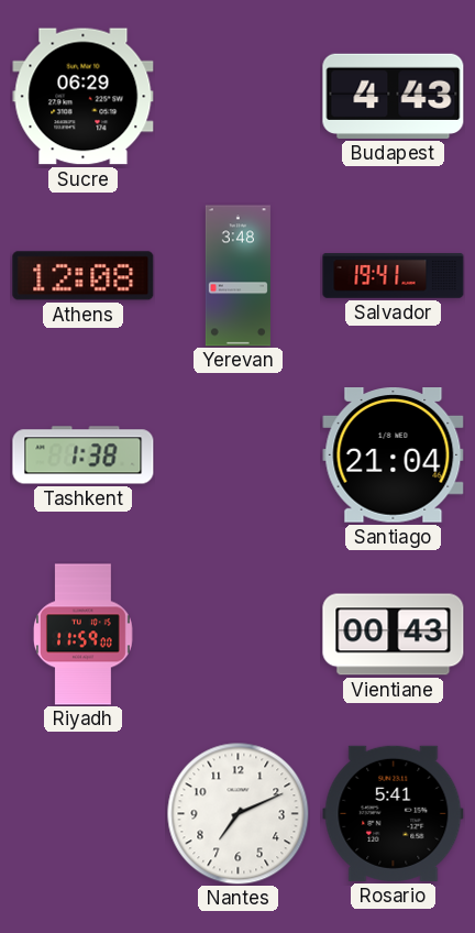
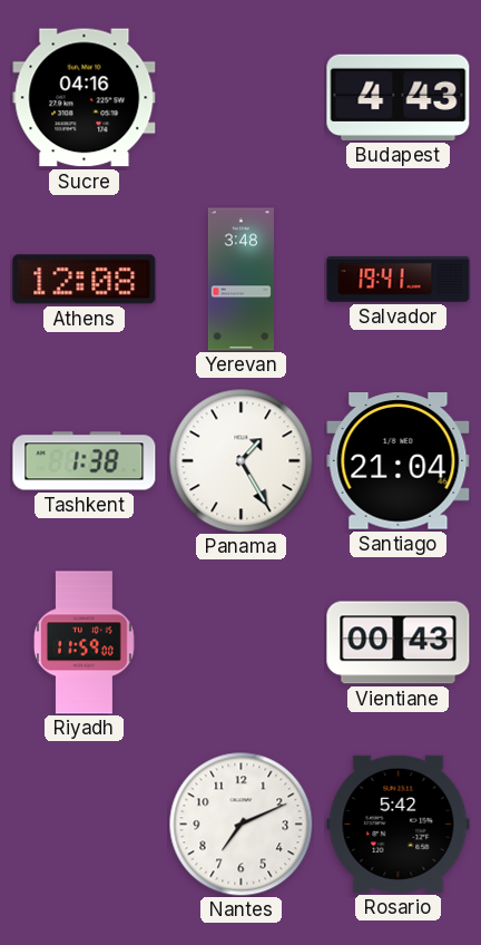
Sucre: 06:29 -> 04:16
Panama: none -> 1:25
Rosario: 5:41 -> 5:42
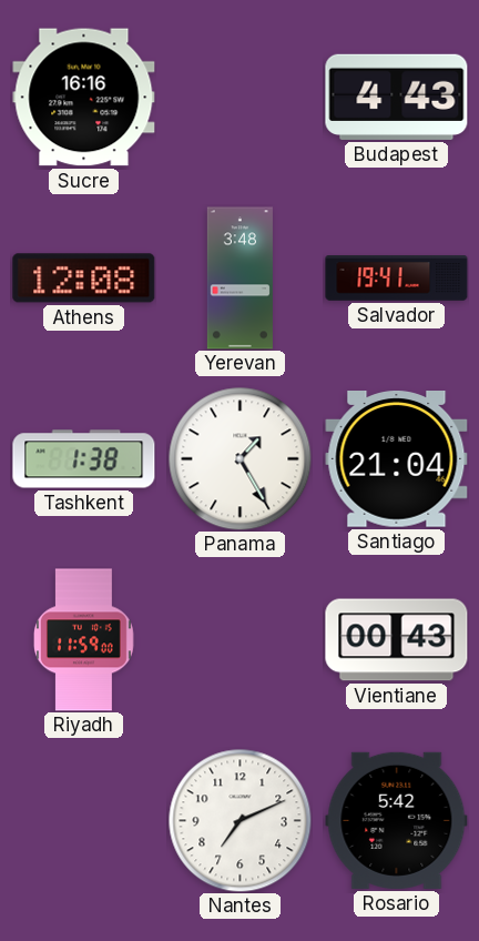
Sucre: 04:16 -> 16:16
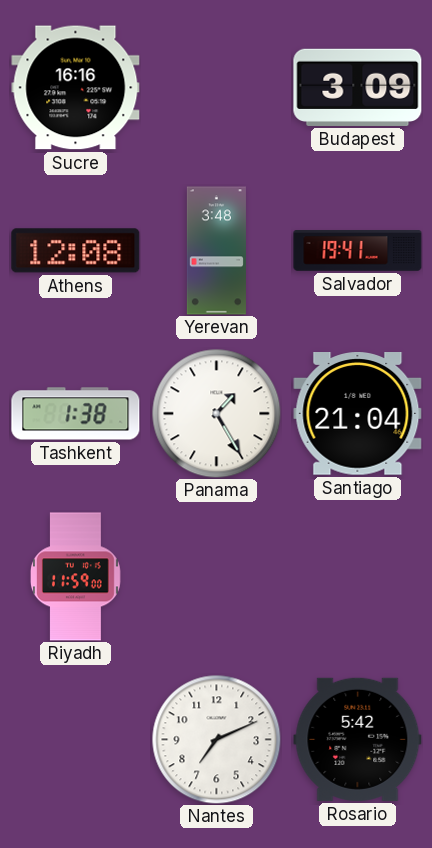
Budapest: 4:43 -> 3:09
Vientiane: 00:43 -> none
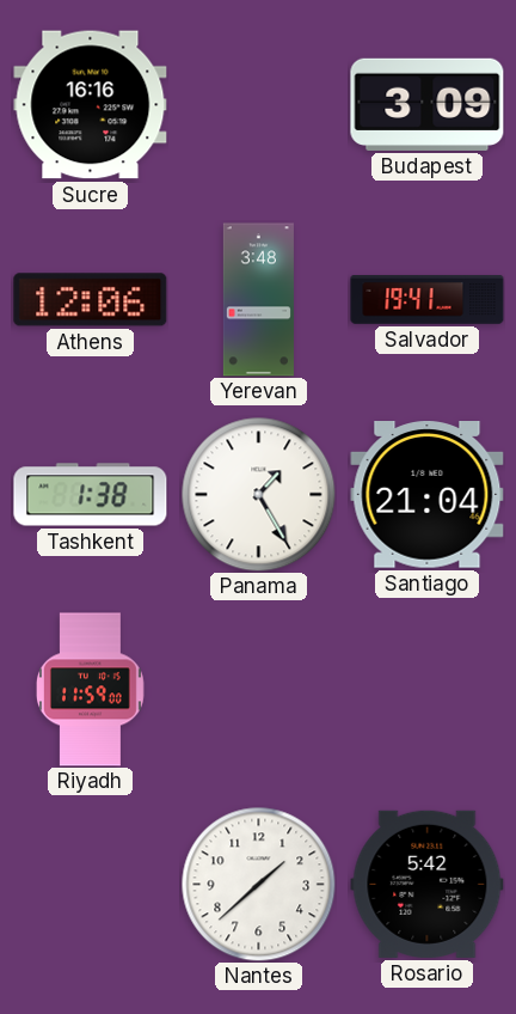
Athens: 12:08 -> 12:06
Nantes: 7:11 -> 1:38
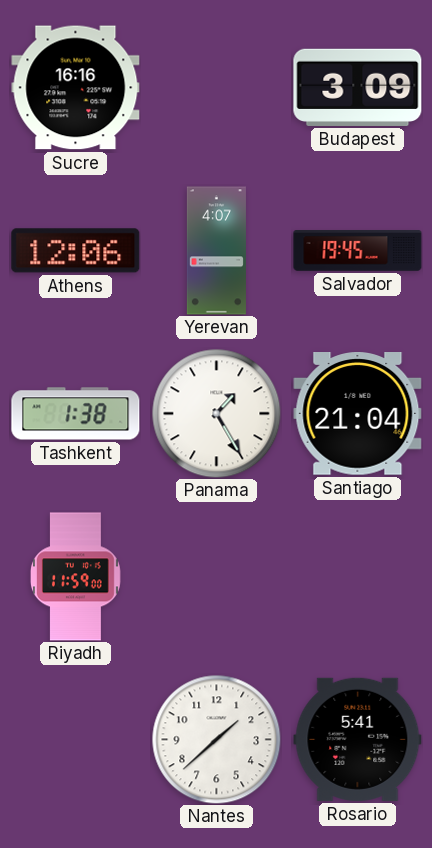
Yerevan: 3:48 -> 4:07
Salvador: 19:41 -> 19:45
Rosario: 5:42 -> 5:41
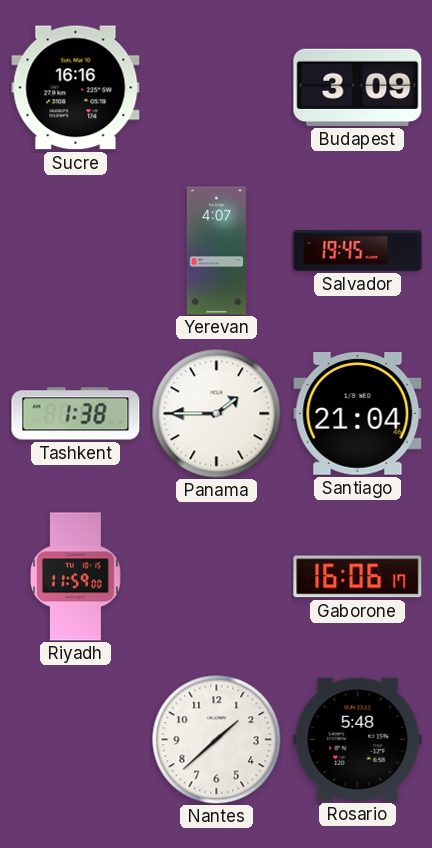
Athens: 12:06 -> none
Panama: 1:25 -> 1:45
Gaborone: none -> 16:06
Rosario: 5:41 -> 5:48
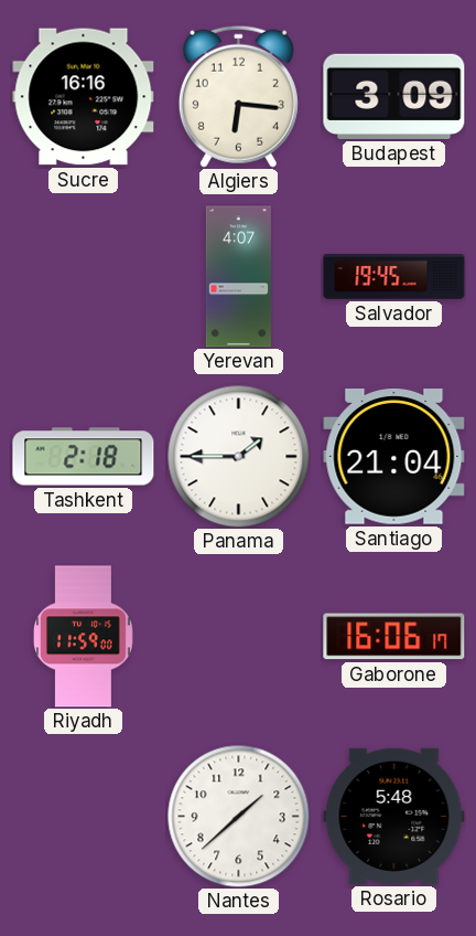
Algiers: none -> 6:16
Tashkent: 1:38 -> 2:18
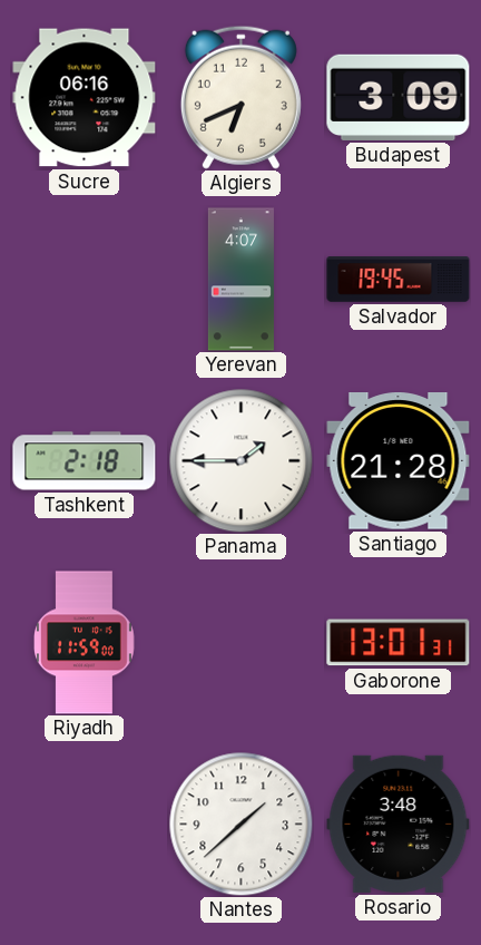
Sucre: 16:16 -> 06:16
Algiers: 6:16 -> 6:41
Santiago: 21:04 -> 21:28
Gaborone: 16:06 -> 13:01
Rosario: 5:48 -> 3:48
